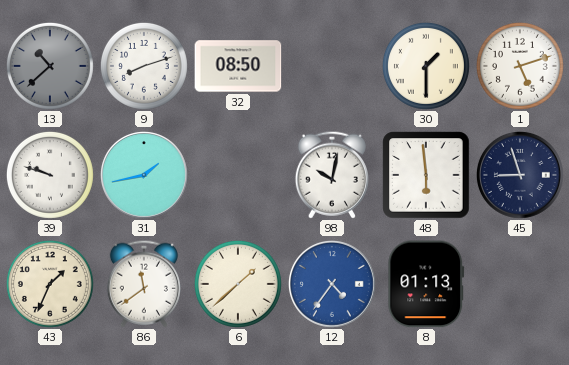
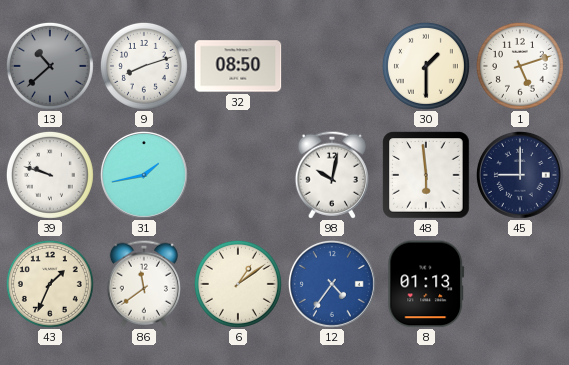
45: 8:57 -> 9:00
6: 1:38 -> 1:09
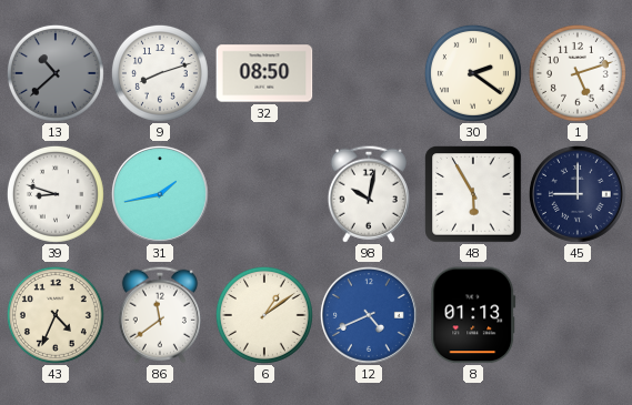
30: 1:30 -> 2:21
39: 9:48 -> 8:48
48: 5:59 -> 5:55
43: 1:34 -> 4:34
12: 4:36 -> 4:41
